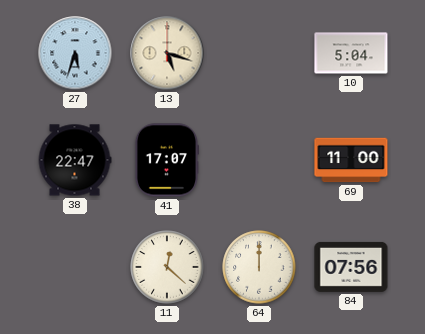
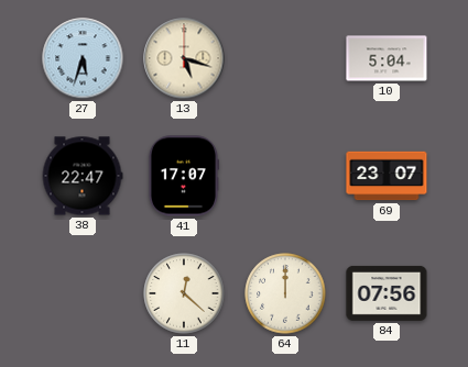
69: 11:00 -> 23:07
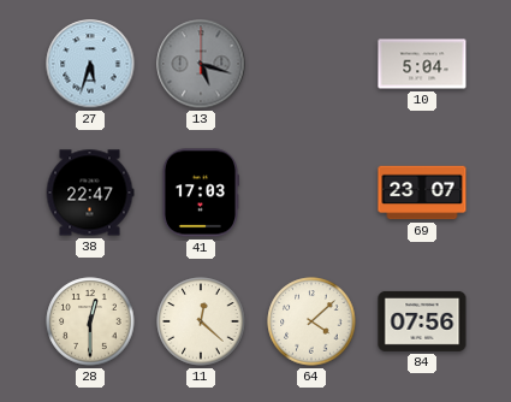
13 dial: cream -> grey
41: 17:07 -> 17:03
28: none -> 12:30
64: 12:00 -> 4:08
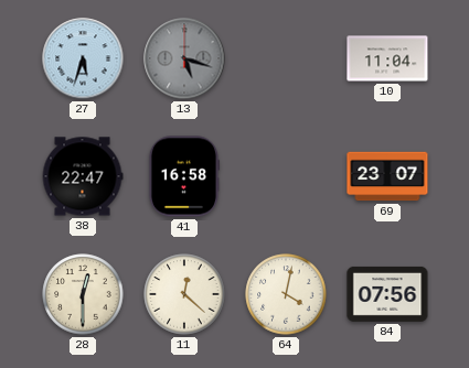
10: 5:04 -> 11:04
41: 17:03 -> 16:58
64: 4:08 -> 4:02
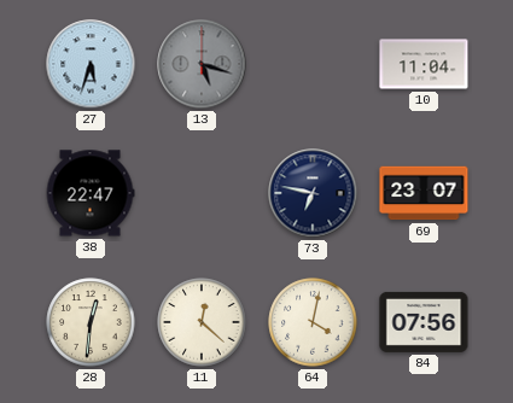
41: 16:58 -> none
73: none -> 6:47
28: 12:30 -> 12:31
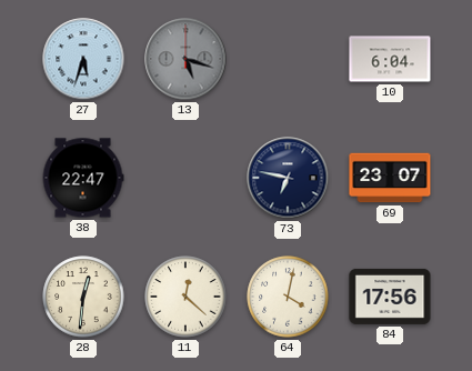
10: 11:04 -> 6:04
84: 07:56 -> 17:56
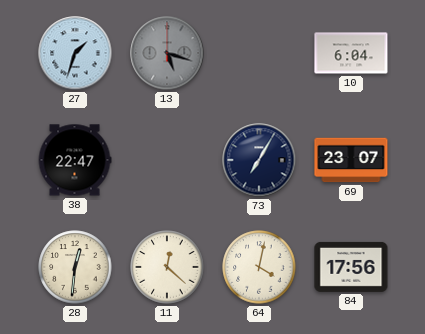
27: 5:33 -> 1:33
73: 6:47 -> 7:05
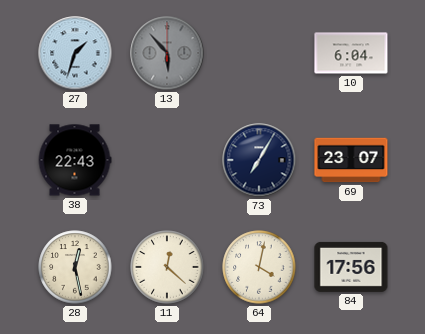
13: 5:18 -> 5:53
38: 22:47 -> 22:43
28: 12:31 -> 12:28
